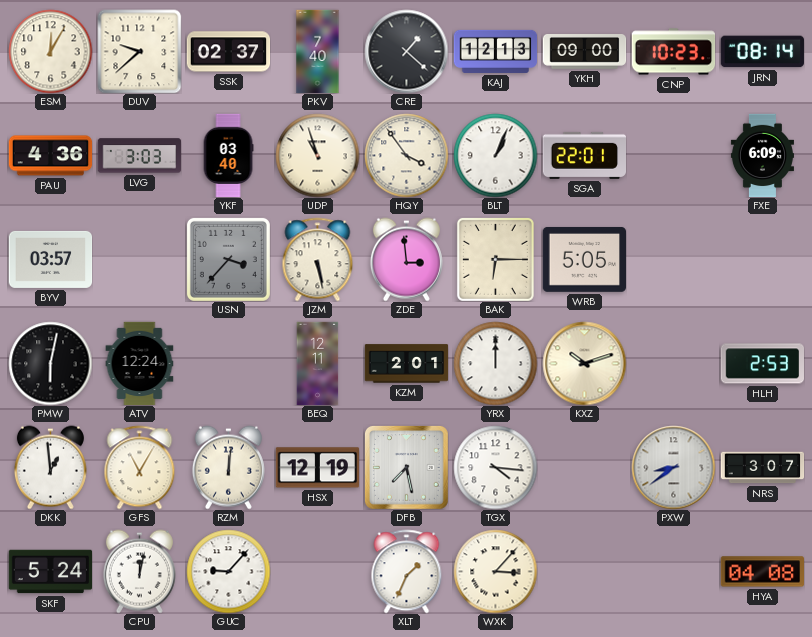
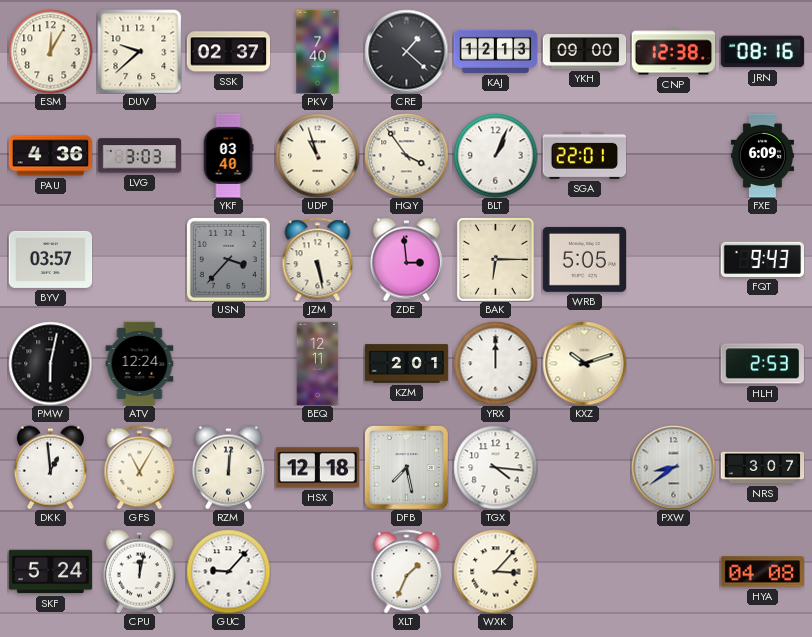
CNP: 10:23 -> 12:38
JRN: 08:14 -> 08:16
FQT: none -> 9:43
HSX: 12:19 -> 12:18
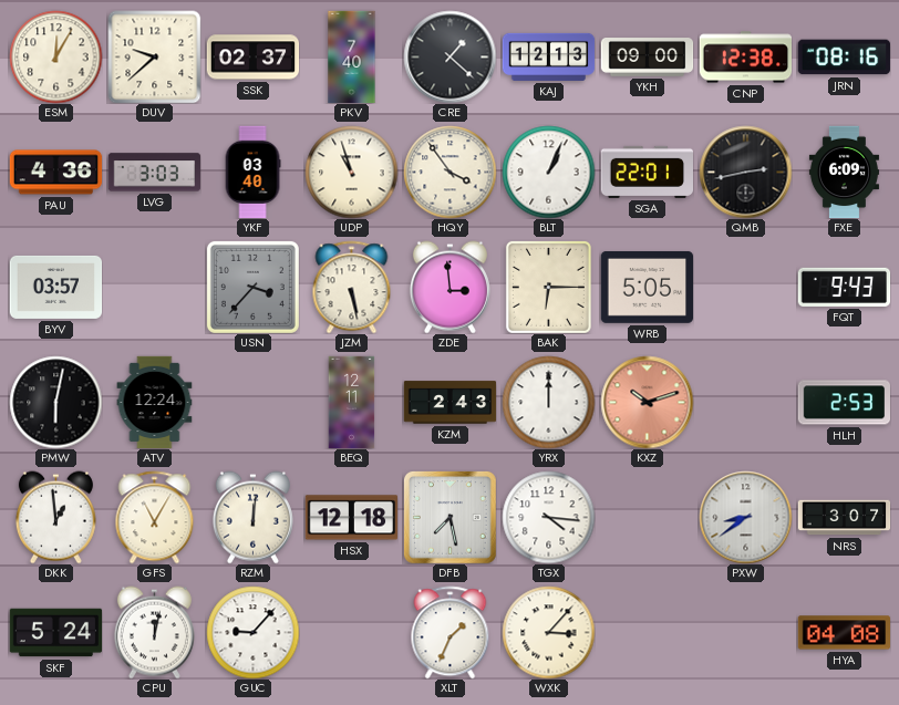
QMB: none -> 2:43
KZM: 2:01 -> 2:43
KXZ dial: cream -> salmon
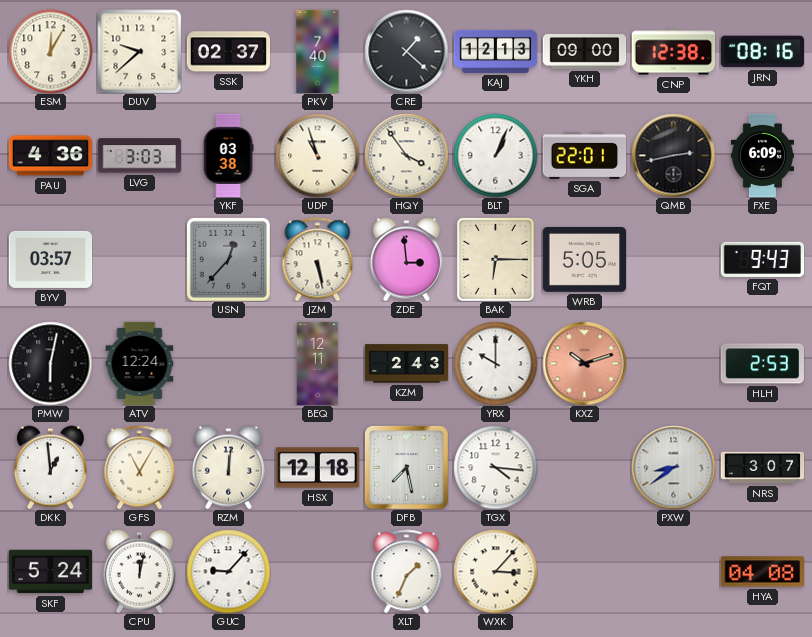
YKF: 03:40 -> 03:38
USN: 3:37 -> 12:37
YRX: 12:00 -> 10:00
